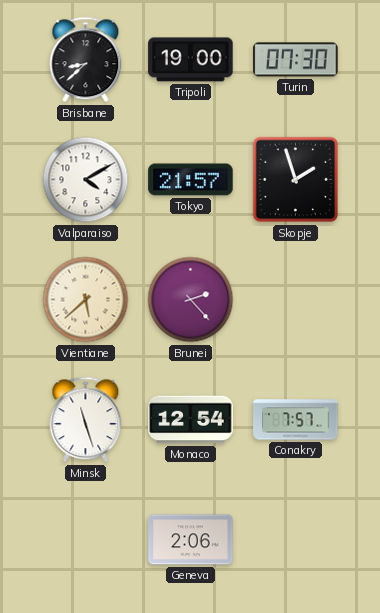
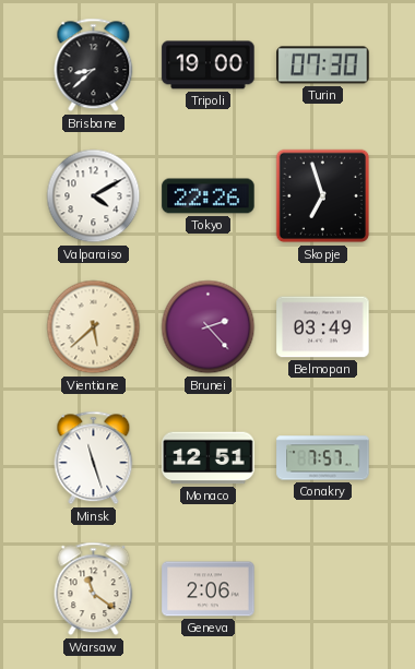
Tokyo: 21:57 -> 22:26
Skopje: 1:57 -> 6:57
Belmopan: none -> 03:49
Monaco: 12:54 -> 12:51
Warsaw: none -> 11:21
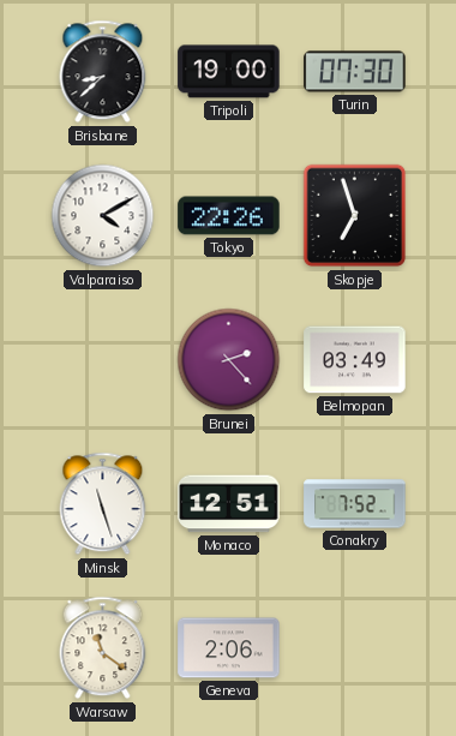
Vientiane: 5:38 -> none
Conakry: 7:57 -> 7:52
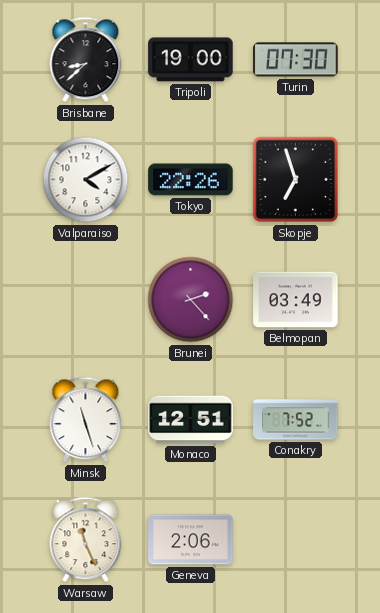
Warsaw: 11:21 -> 11:26
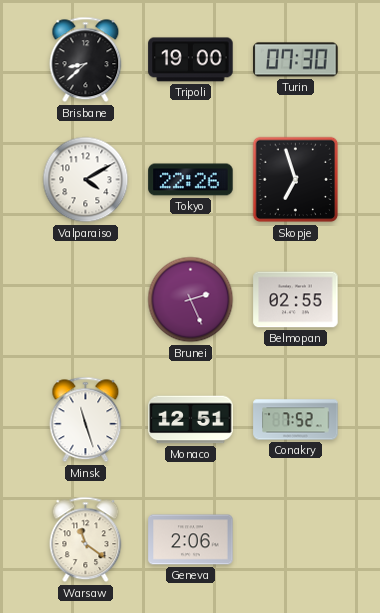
Brunei: 2:23 -> 2:26
Belmopan: 03:49 -> 02:55
Warsaw: 11:26 -> 11:21
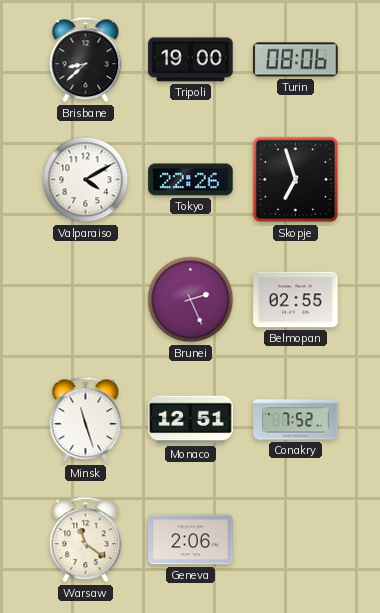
Turin: 07:30 -> 08:06
